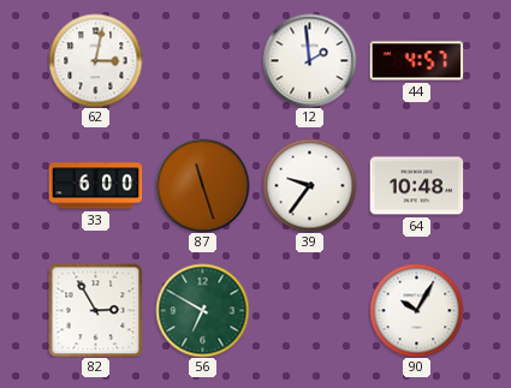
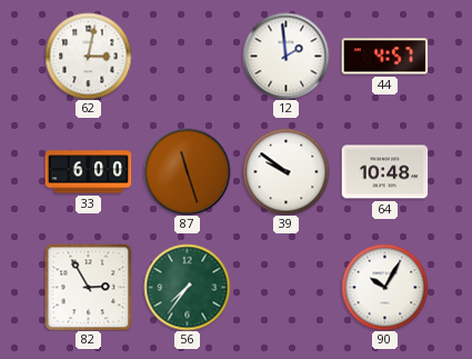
39: 9:36 -> 9:51
56: 6:50 -> 7:36
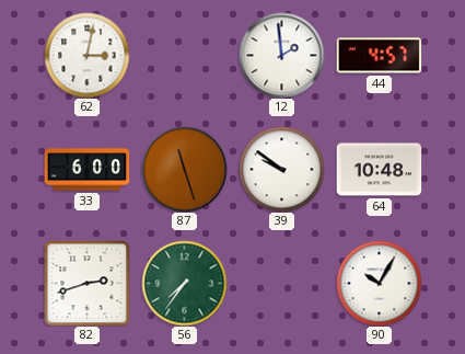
82: 2:55 -> 2:42
